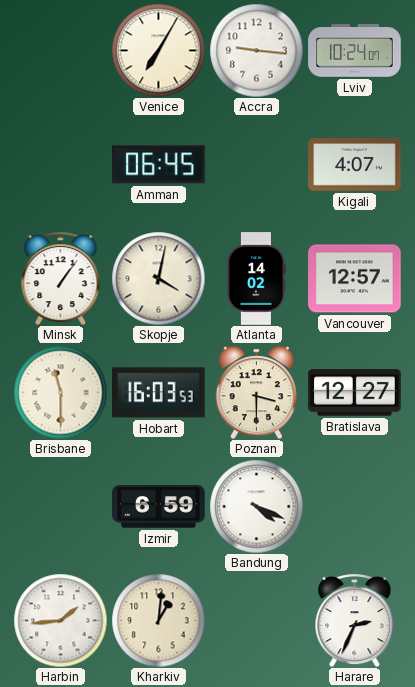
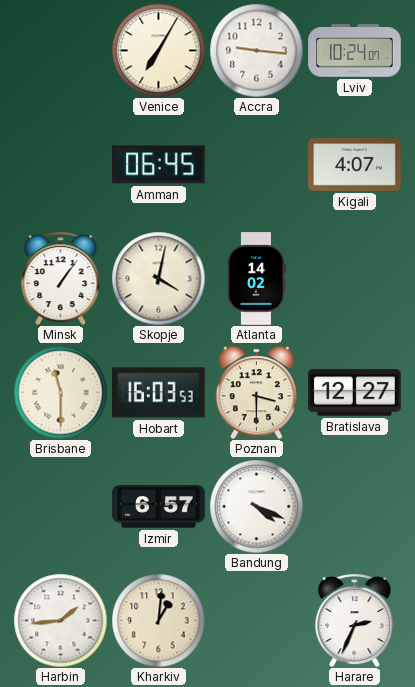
Vancouver: 12:57 -> none
Izmir: 6:59 -> 6:57
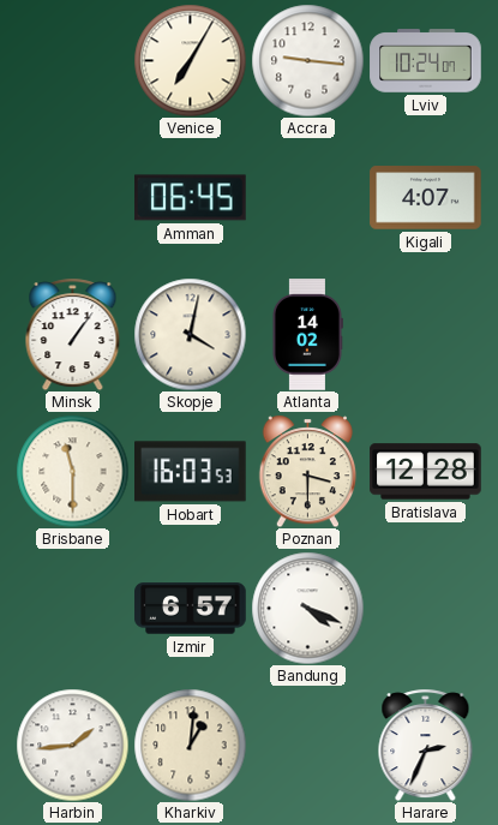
Bratislava: 12:27 -> 12:28
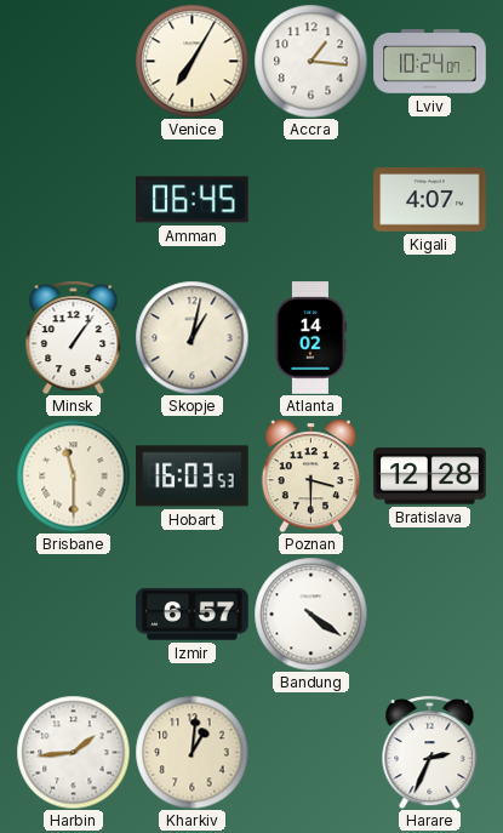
Accra: 9:16 -> 1:16
Skopje: 4:02 -> 1:02
Bandung: 4:19 -> 4:21
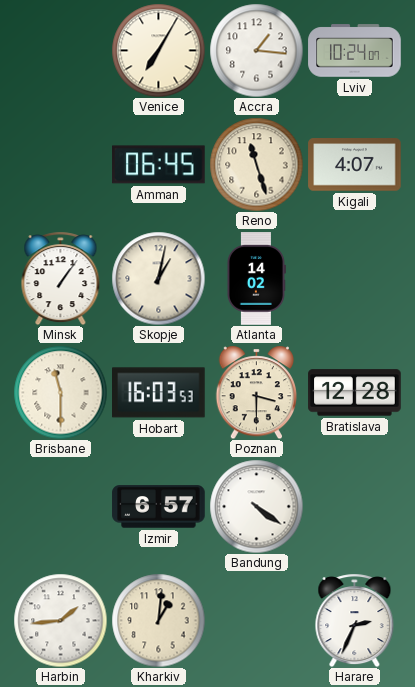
Reno: none -> 11:27
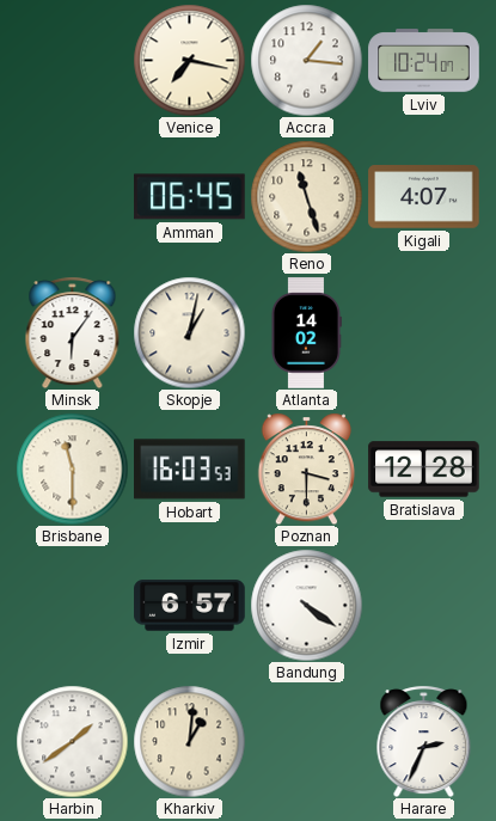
Venice: 7:05 -> 7:17
Minsk: 1:06 -> 6:06
Harbin: 1:44 -> 1:39
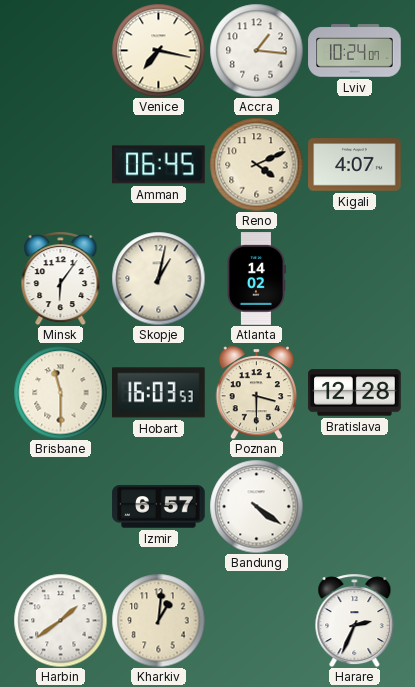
Reno: 11:27 -> 4:11
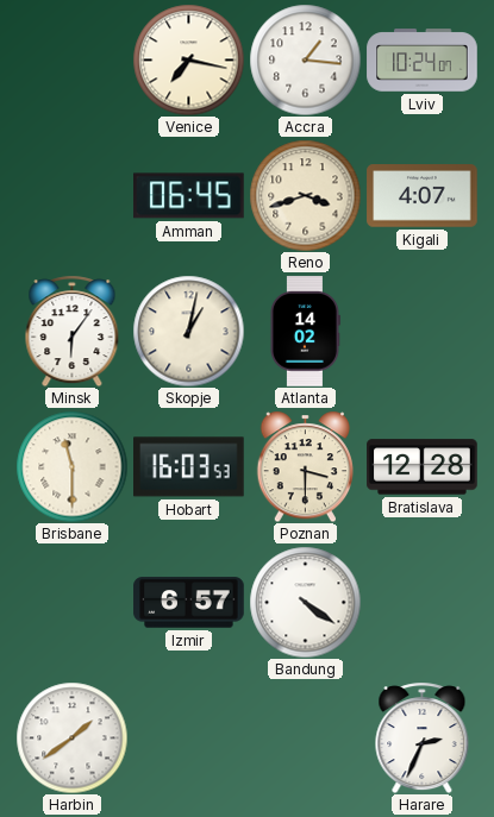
Reno: 4:11 -> 3:42
Kharkiv: 1:01 -> none
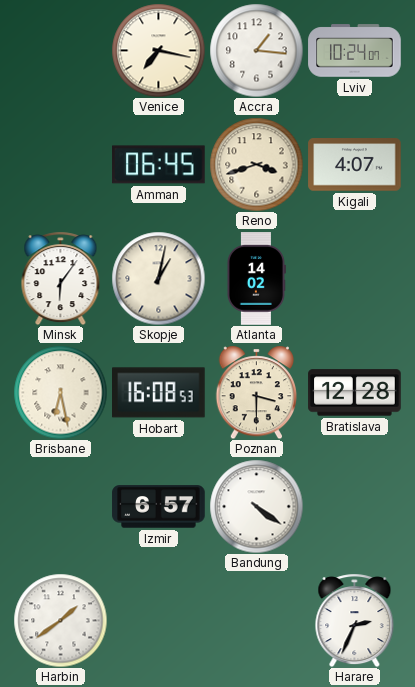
Brisbane: 11:30 -> 6:28
Hobart: 16:03 -> 16:08
